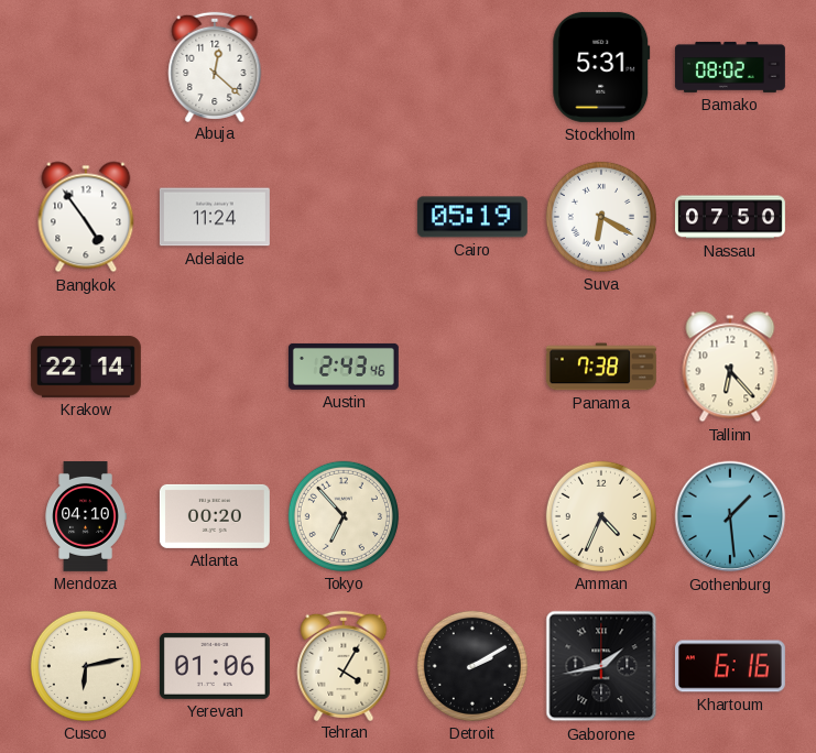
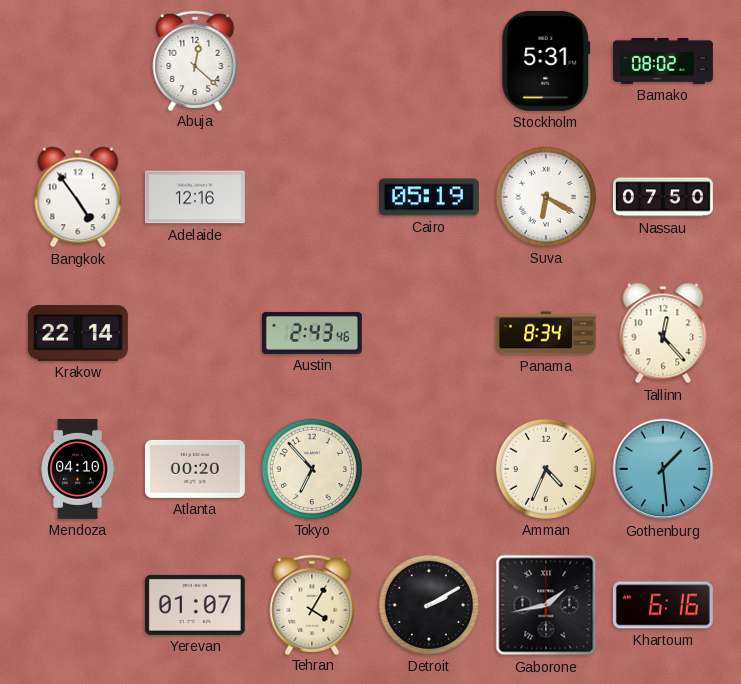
Adelaide: 11:24 -> 12:16
Panama: 7:38 -> 8:34
Tallinn: 6:23 -> 12:23
Cusco: 6:13 -> none
Yerevan: 01:06 -> 01:07
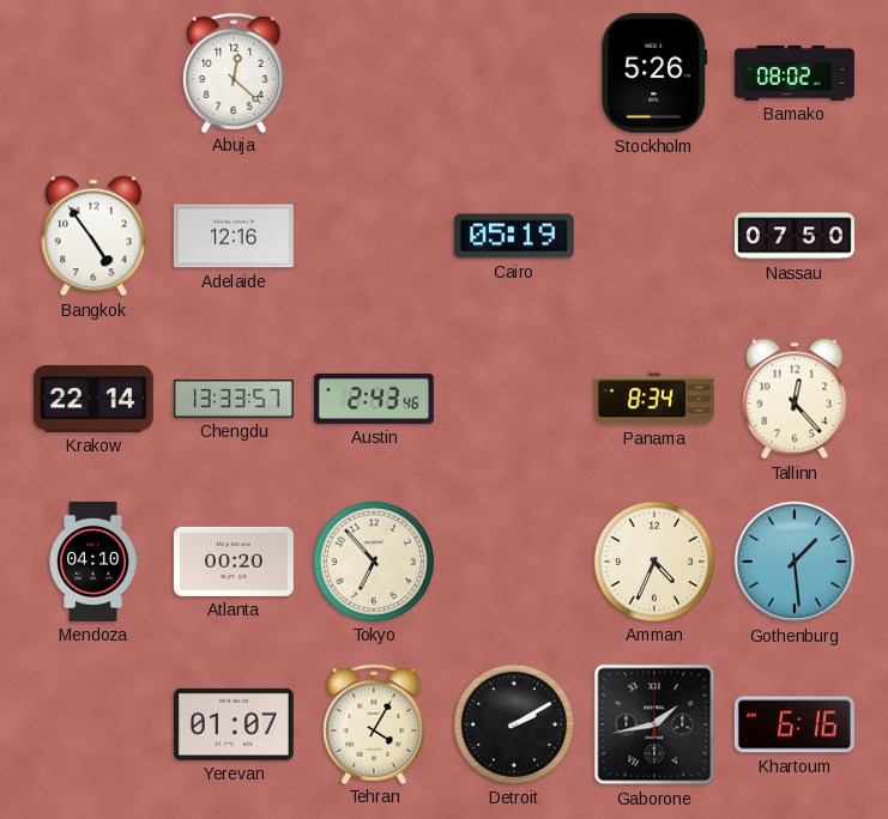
Stockholm: 5:31 -> 5:26
Suva: 6:20 -> none
Chengdu: none -> 13:33
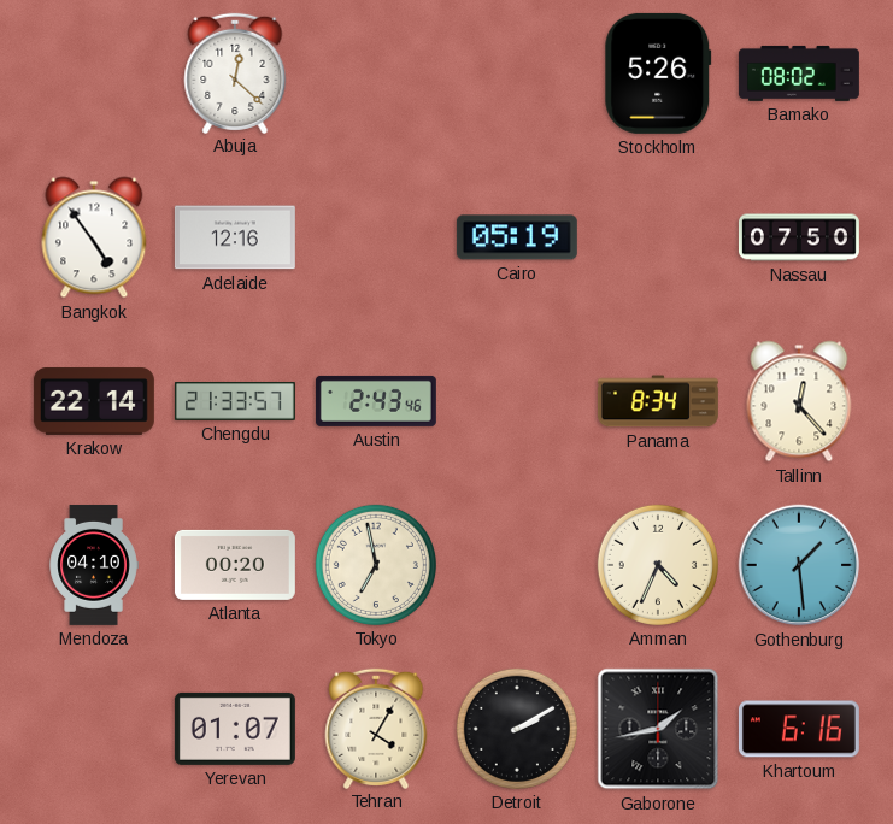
Chengdu: 13:33 -> 21:33
Tokyo: 6:53 -> 6:58
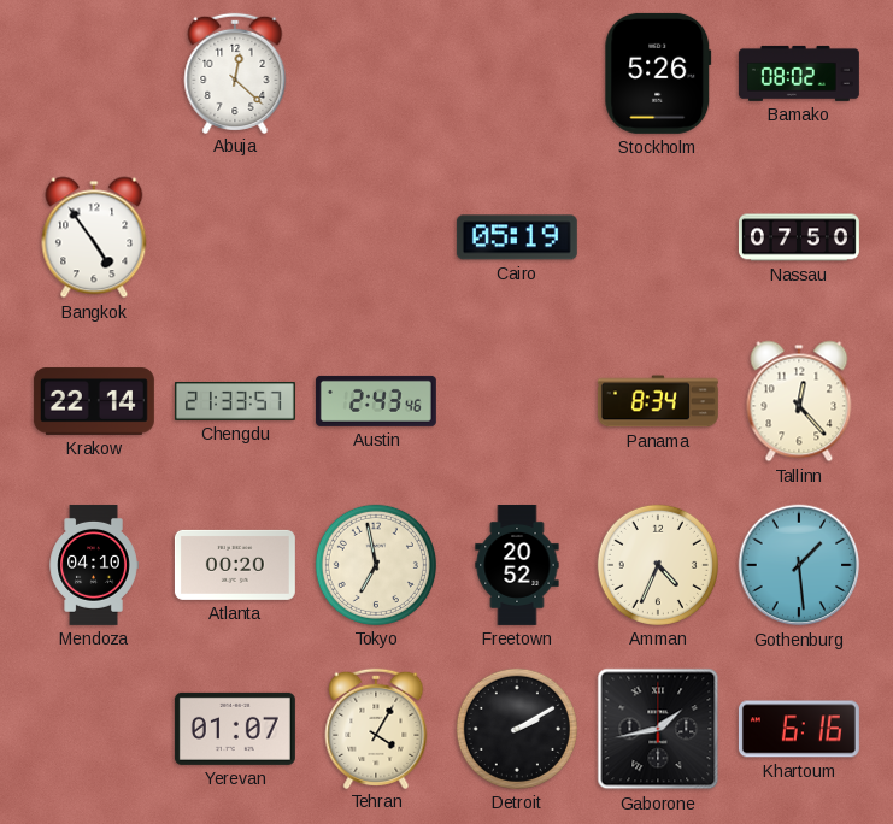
Adelaide: 12:16 -> none
Freetown: none -> 20:52
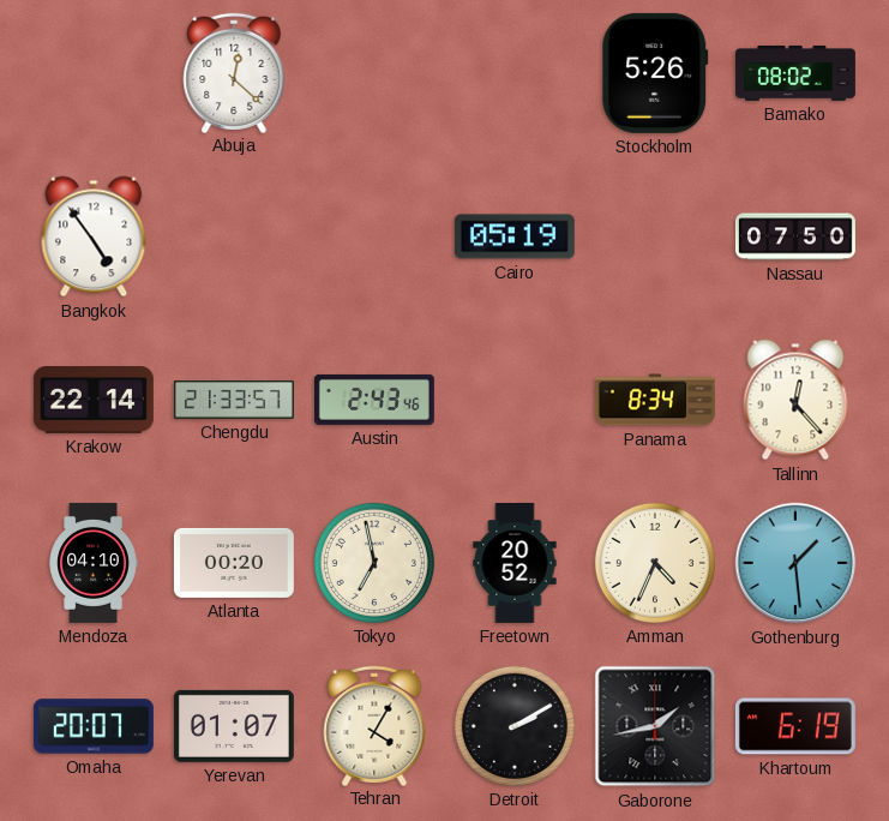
Omaha: none -> 20:07
Khartoum: 6:16 -> 6:19
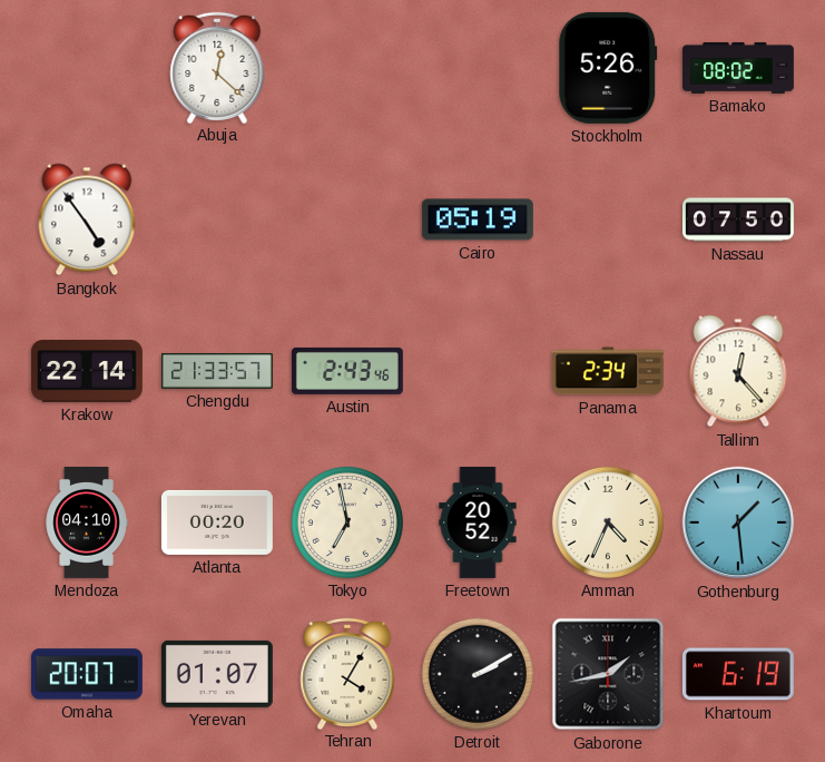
Panama: 8:34 -> 2:34
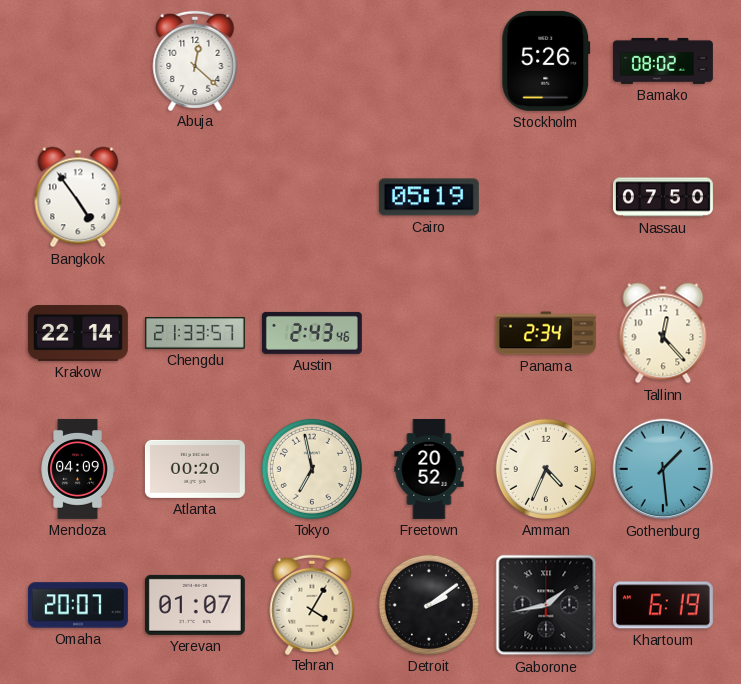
Mendoza: 04:10 -> 04:09
Detroit: 2:10 -> 2:09
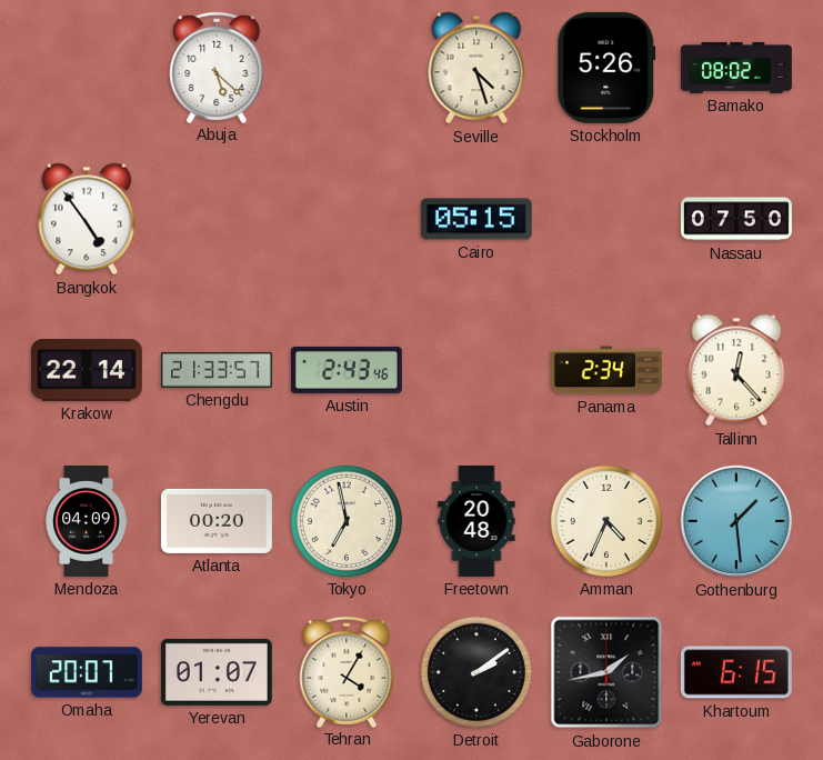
Abuja: 12:22 -> 5:22
Seville: none -> 4:27
Cairo: 05:19 -> 05:15
Freetown: 20:52 -> 20:48
Khartoum: 6:19 -> 6:15
